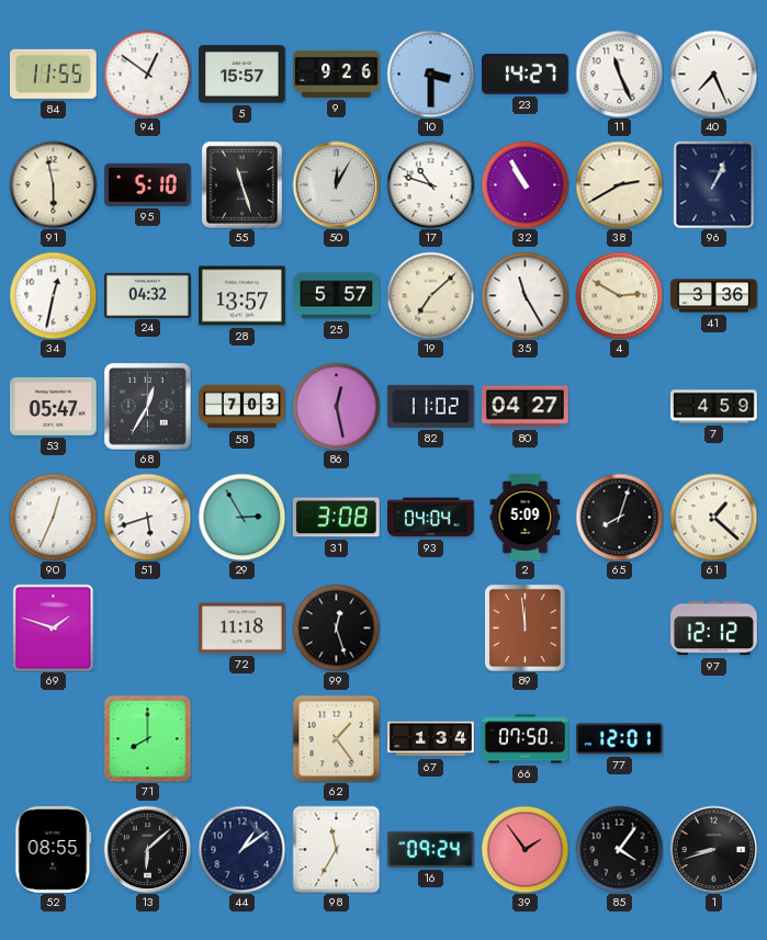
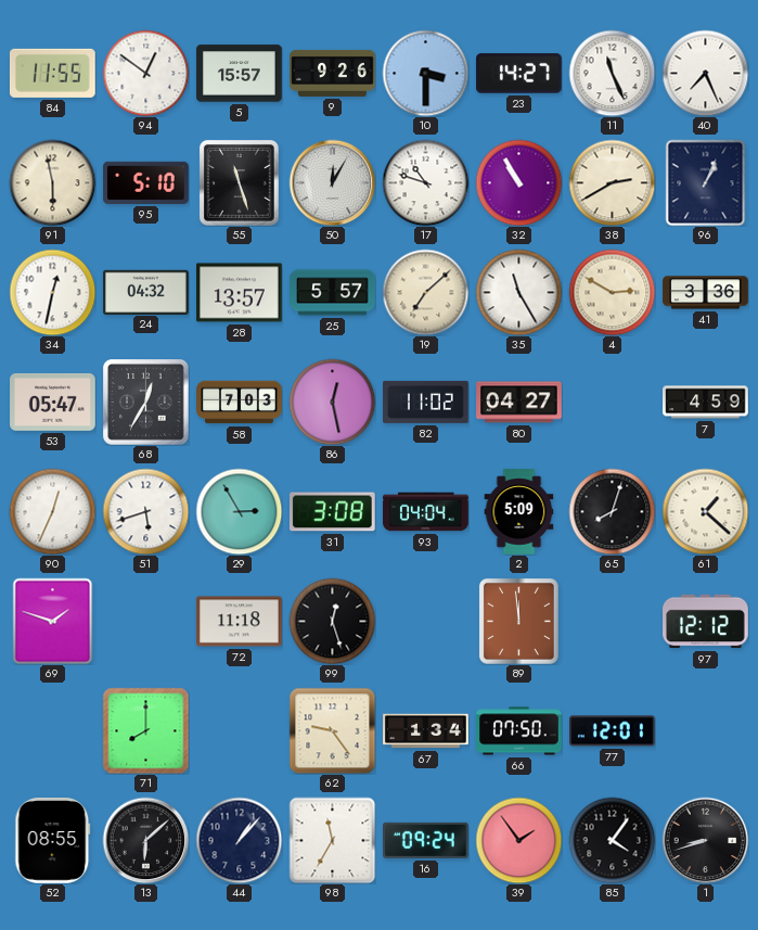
62: 1:24 -> 9:24
44: 1:09 -> 1:07
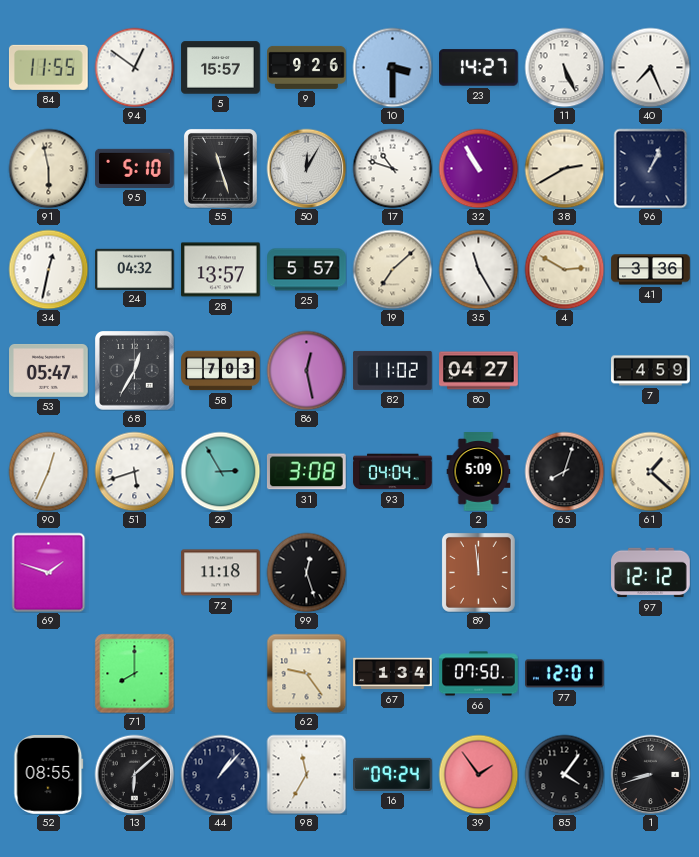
11: 11:26 -> 5:26
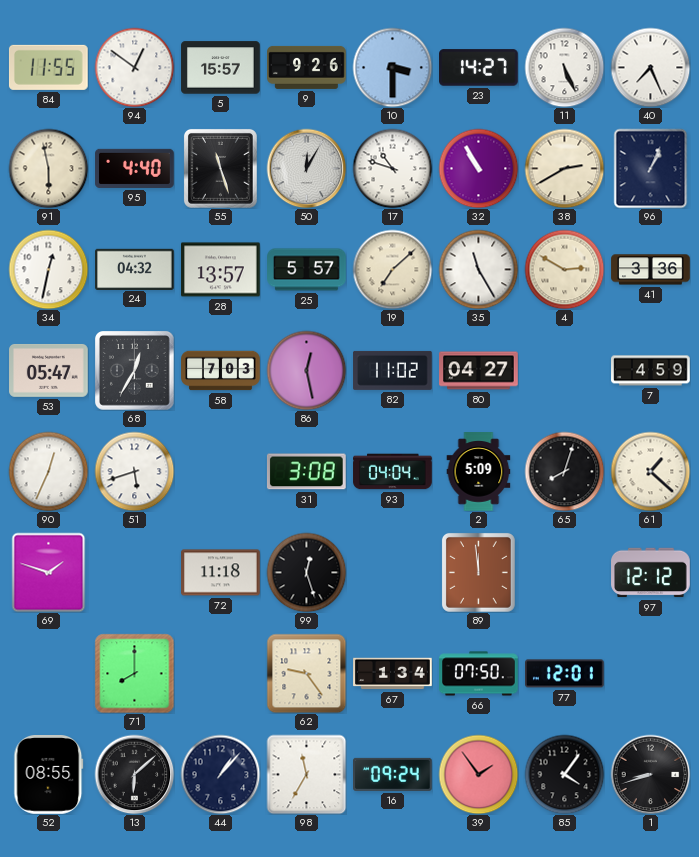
95: 5:10 -> 4:40
29: 2:55 -> none
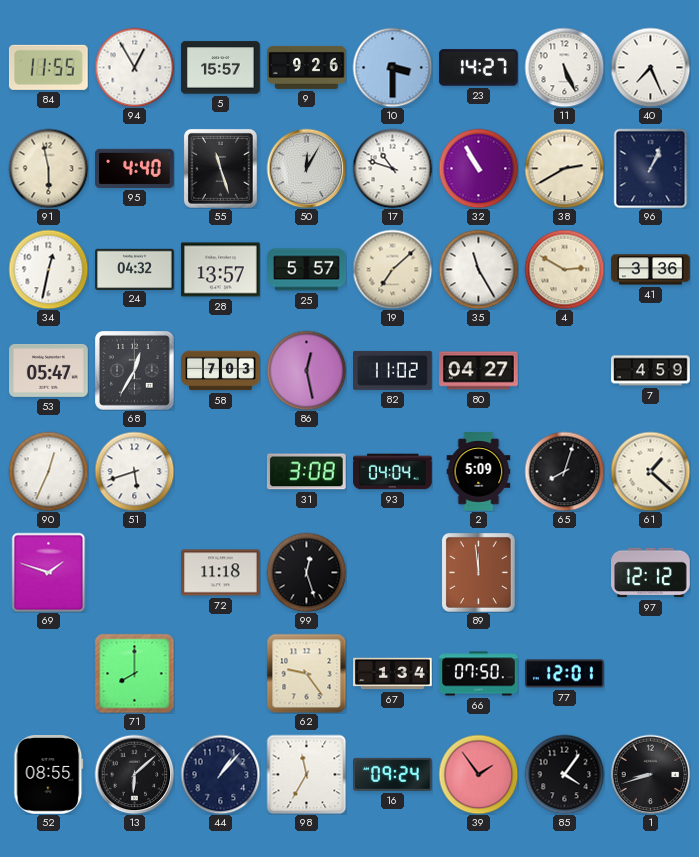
94: 12:51 -> 12:55
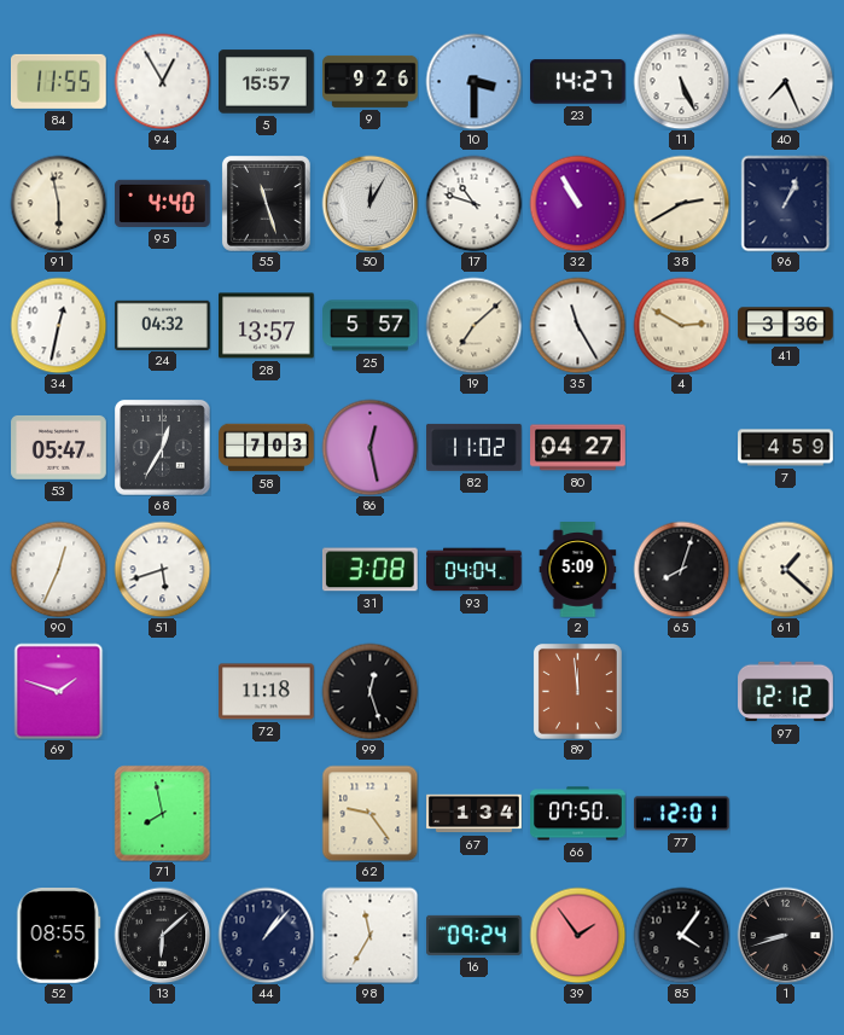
71: 8:00 -> 7:58
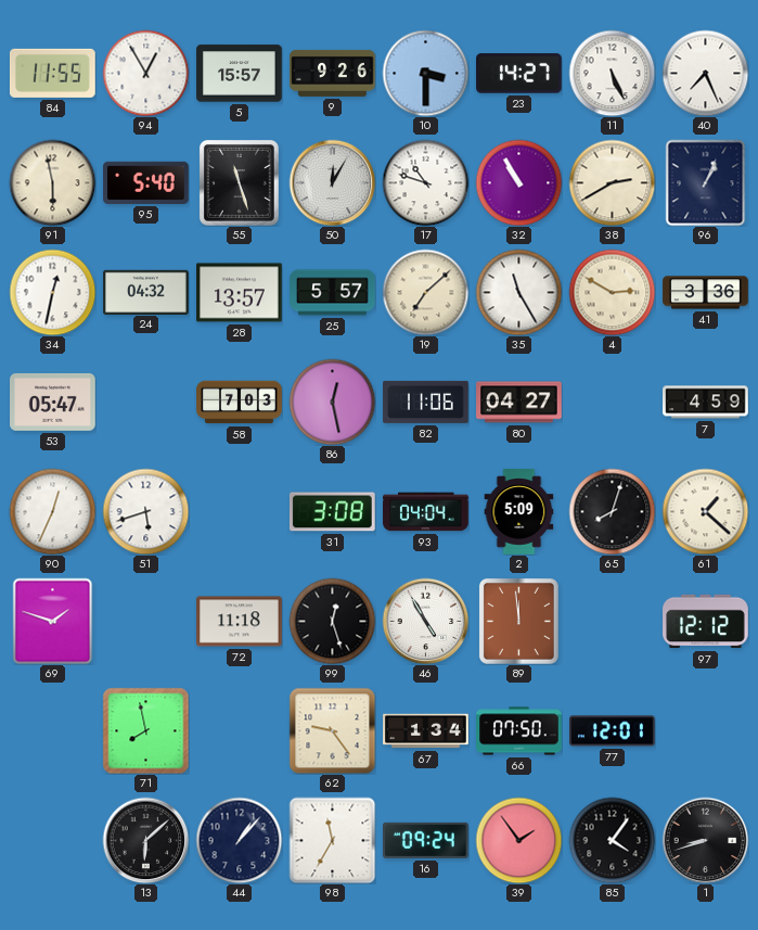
95: 4:40 -> 5:40
68: 12:35 -> none
82: 11:02 -> 11:06
46: none -> 4:55
52: 08:55 -> none
